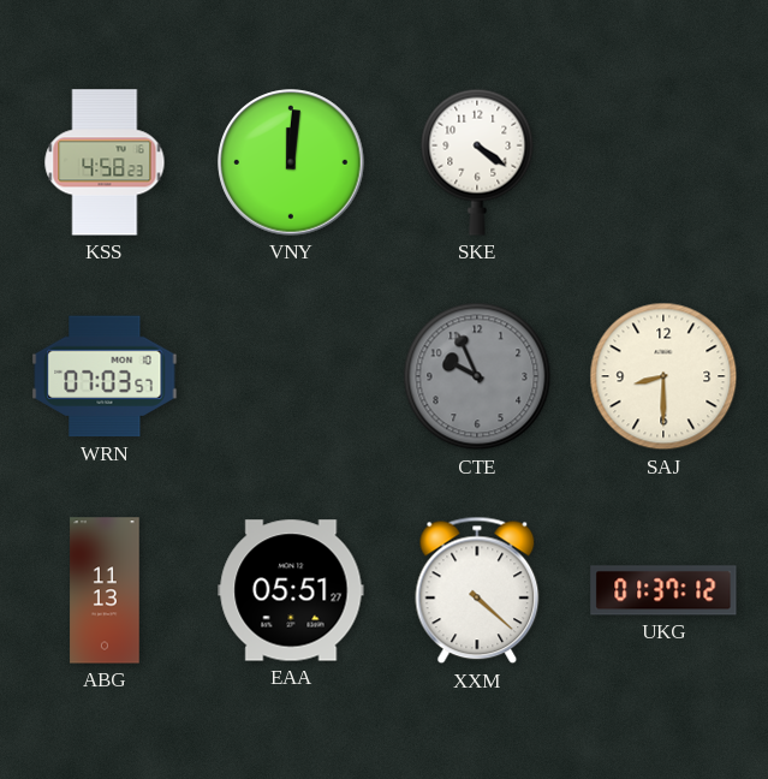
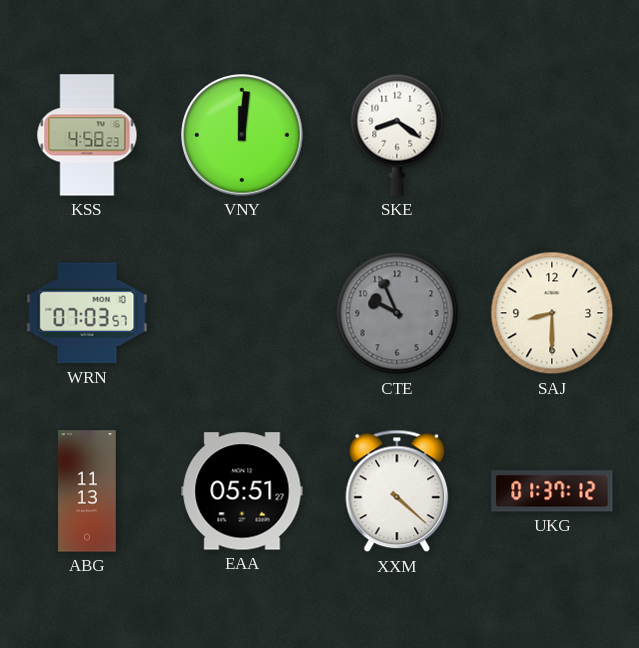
SKE: 4:21 -> 8:21
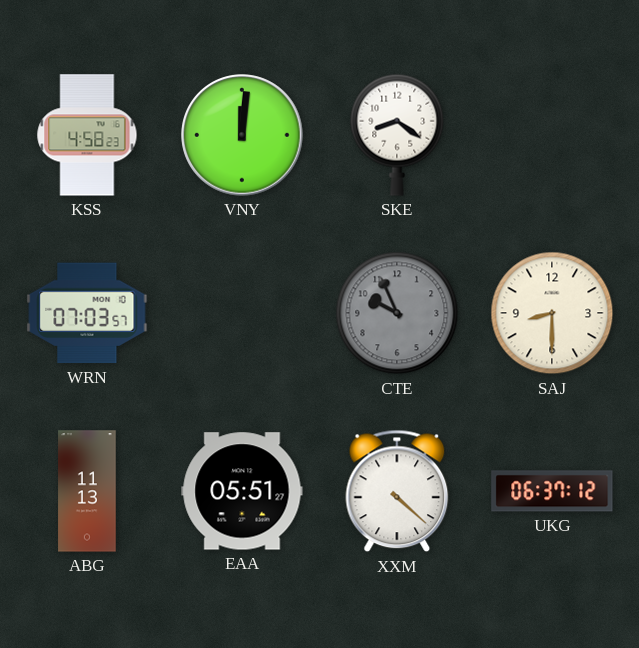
UKG: 01:37 -> 06:37
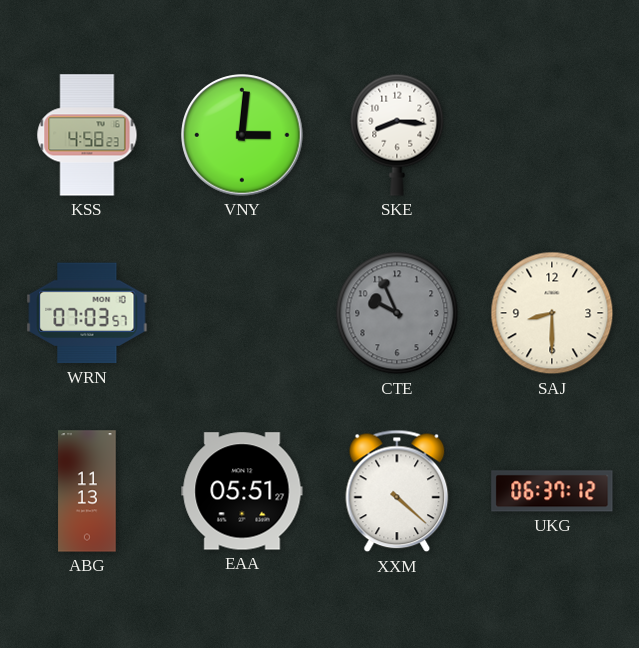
VNY: 12:01 -> 3:01
SKE: 8:21 -> 8:16
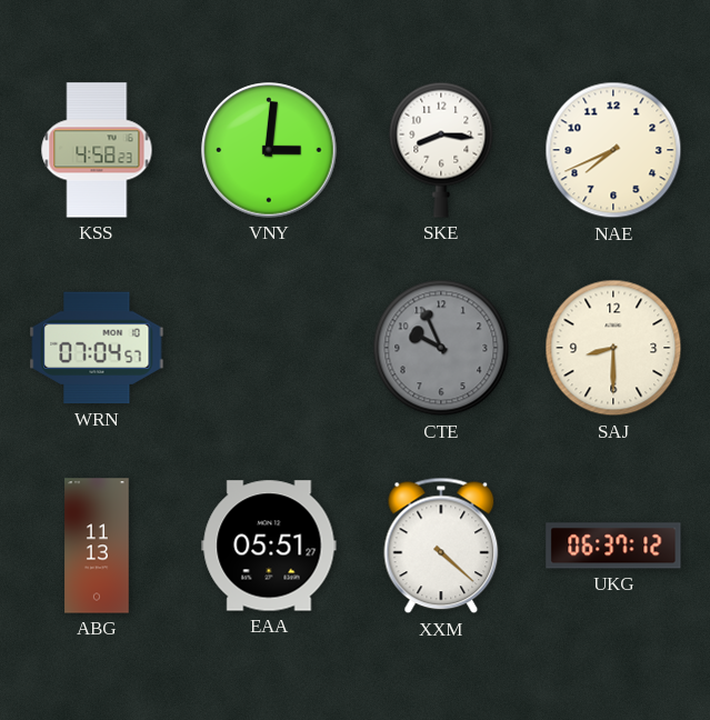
NAE: none -> 7:41
WRN: 07:03 -> 07:04
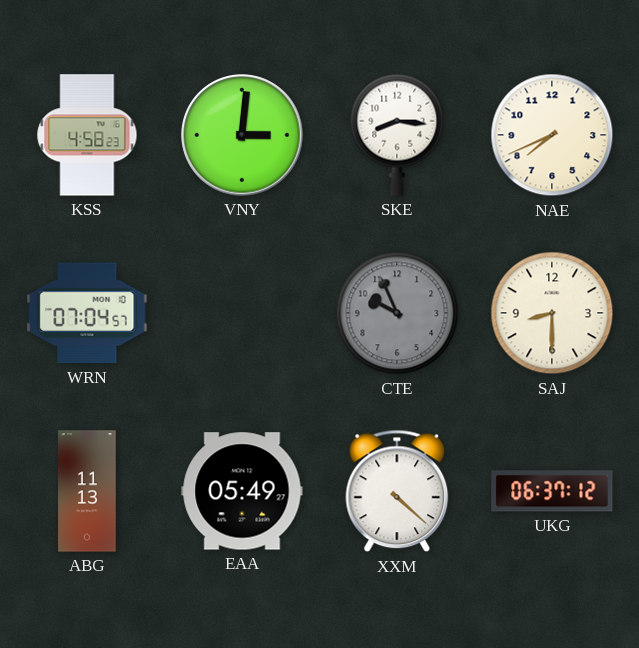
EAA: 05:51 -> 05:49
